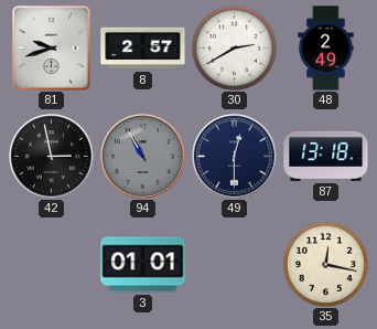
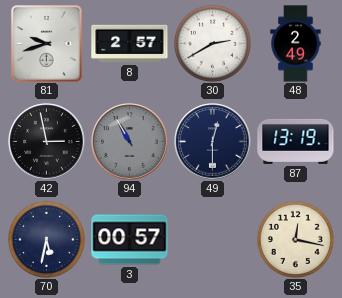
87: 13:18 -> 13:19
70: none -> 5:32
3: 01:01 -> 00:57
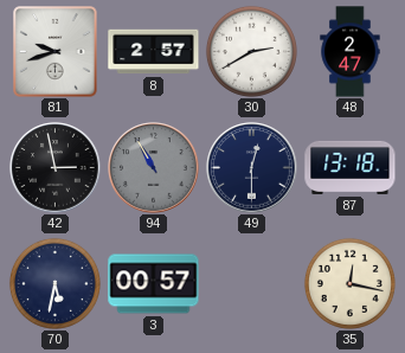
48: 2:49 -> 2:47
87: 13:19 -> 13:18
